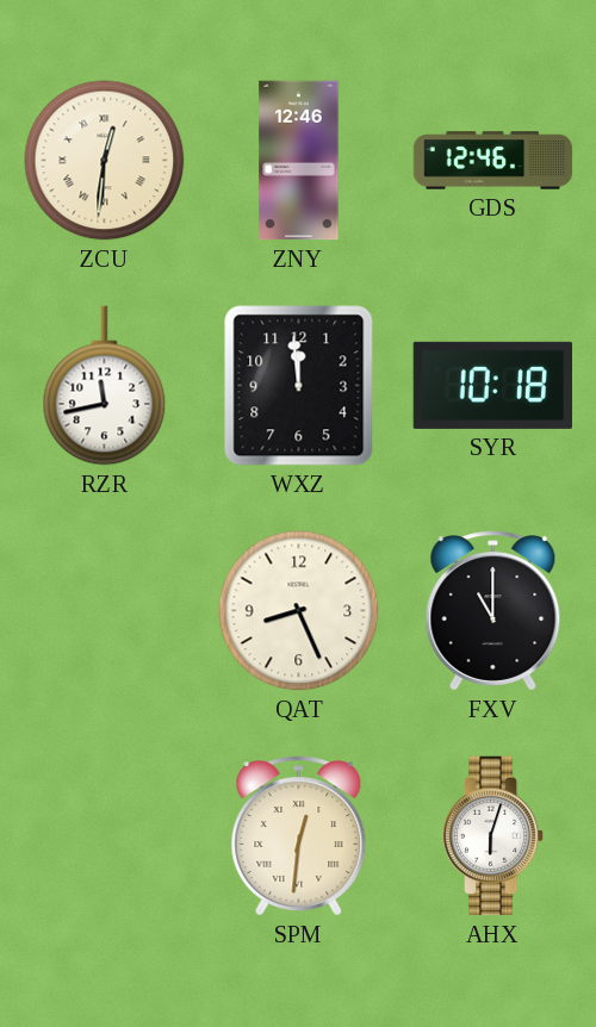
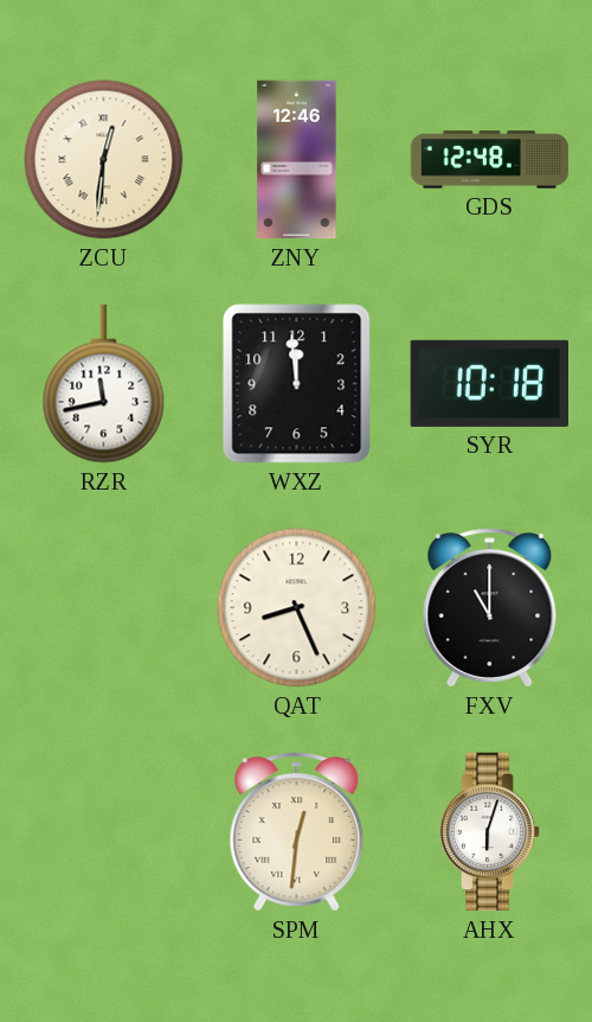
GDS: 12:46 -> 12:48
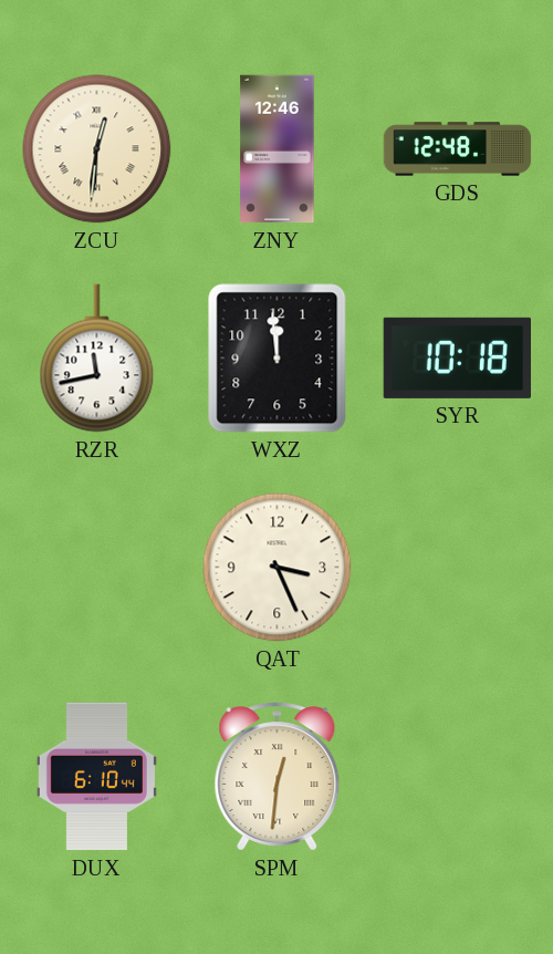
QAT: 8:26 -> 3:26
FXV: 11:00 -> none
DUX: none -> 6:10
AHX: 6:03 -> none
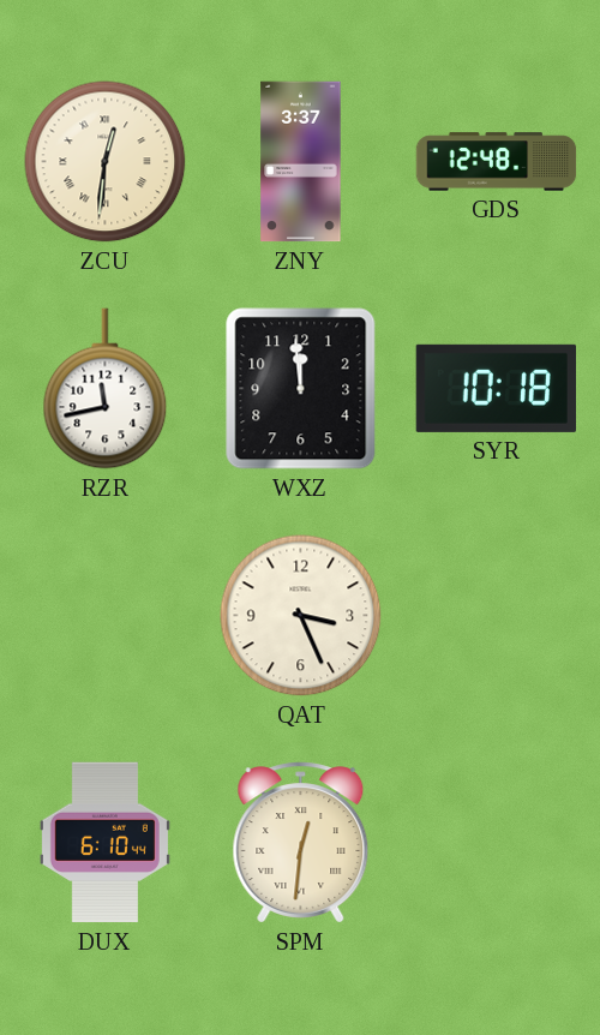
ZNY: 12:46 -> 3:37
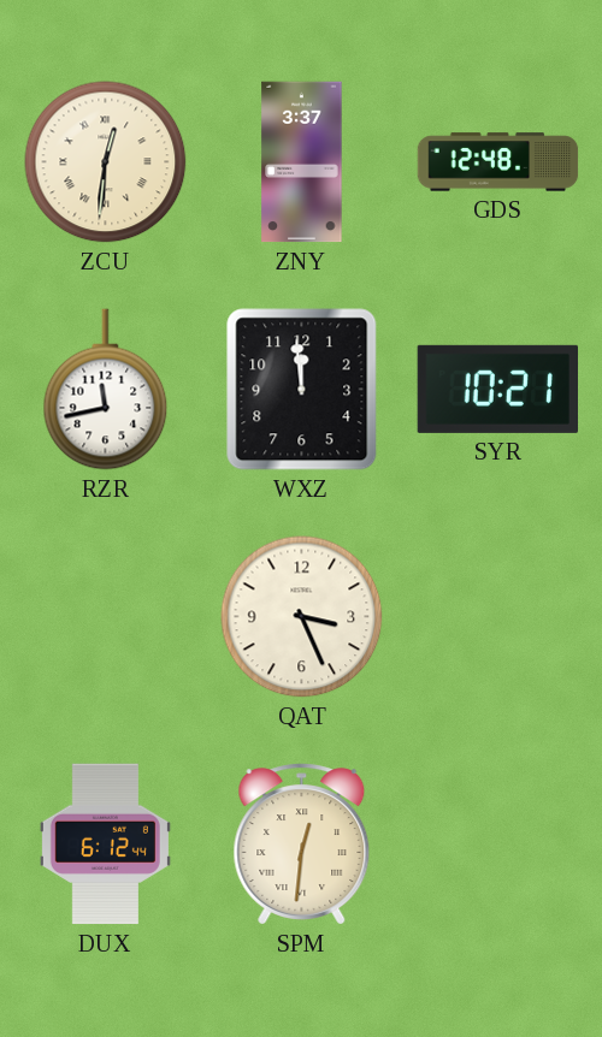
SYR: 10:18 -> 10:21
DUX: 6:10 -> 6:12
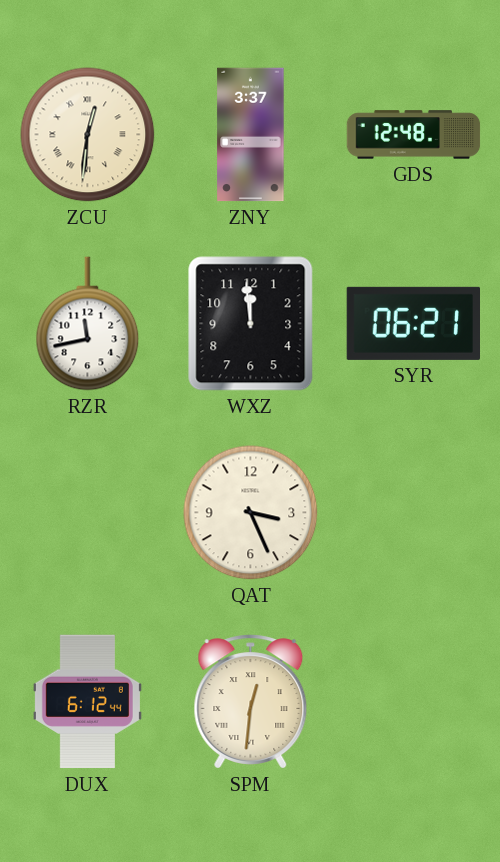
SYR: 10:21 -> 06:21
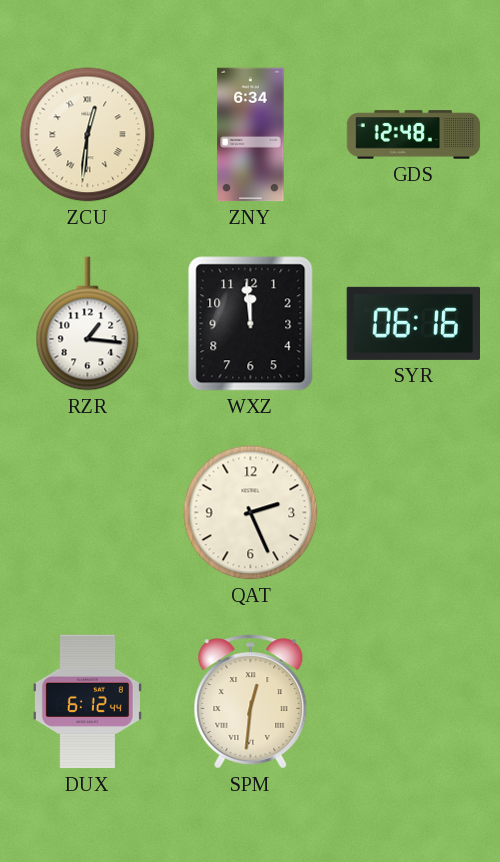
ZNY: 3:37 -> 6:34
RZR: 11:43 -> 1:16
SYR: 06:21 -> 06:16
QAT: 3:26 -> 2:26
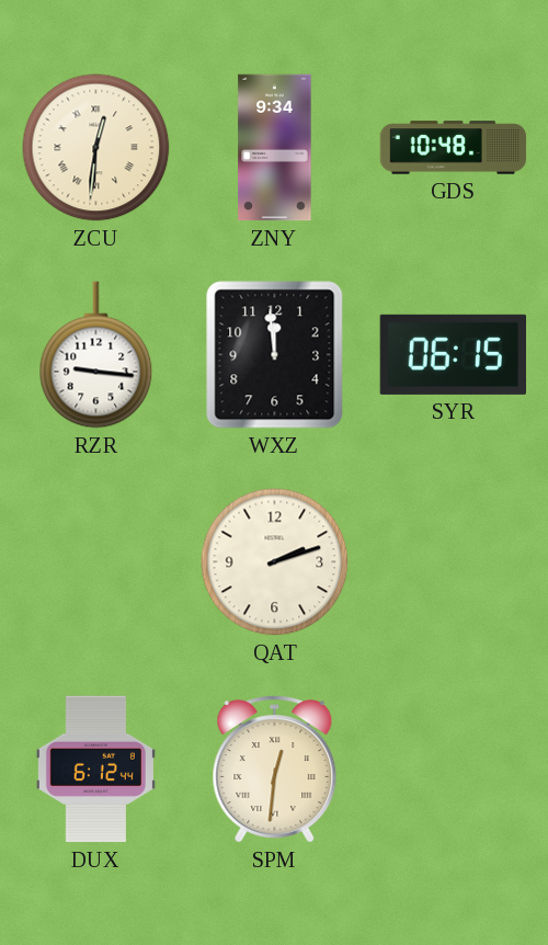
ZNY: 6:34 -> 9:34
GDS: 12:48 -> 10:48
RZR: 1:16 -> 9:16
SYR: 06:16 -> 06:15
QAT: 2:26 -> 2:12
